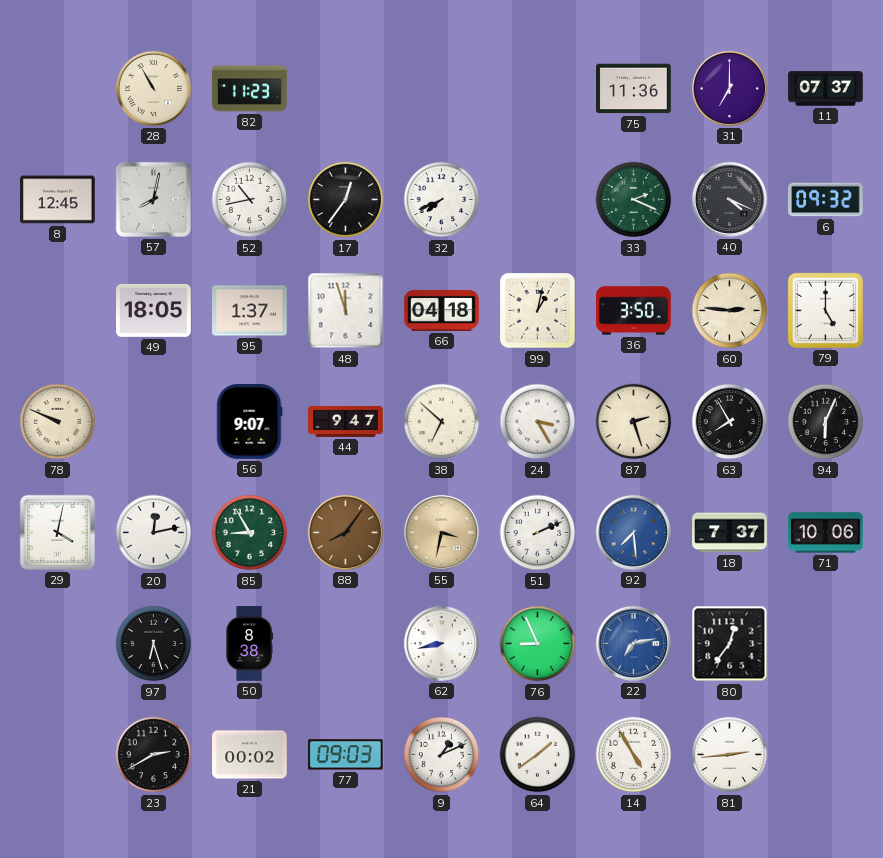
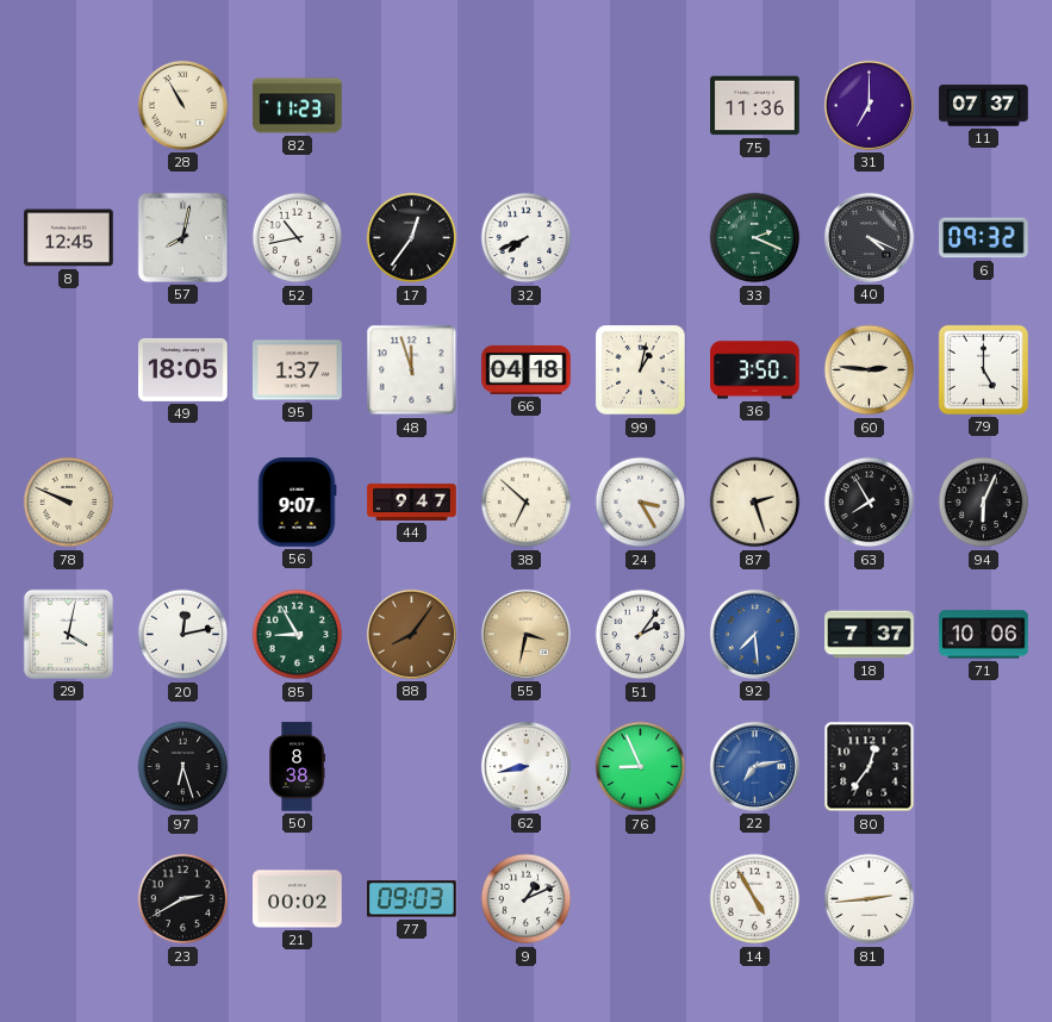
51: 2:11 -> 2:06
64: 1:39 -> none
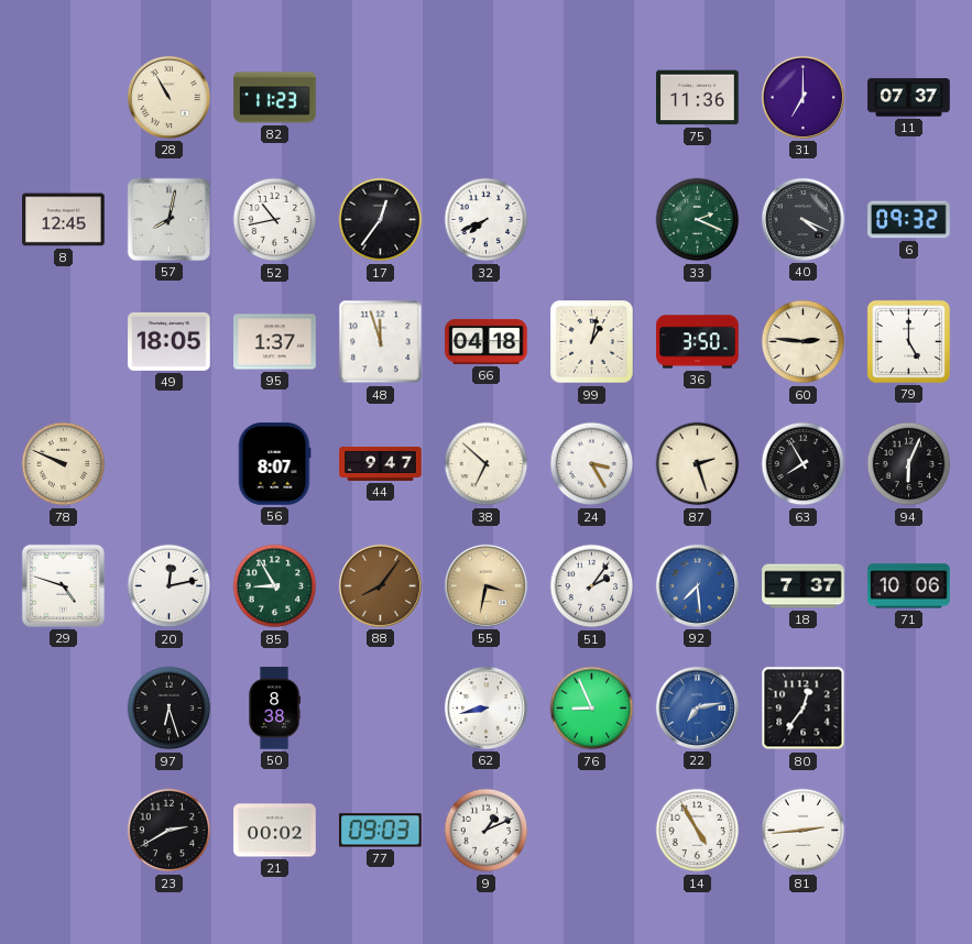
56: 9:07 -> 8:07
29: 4:02 -> 4:48
